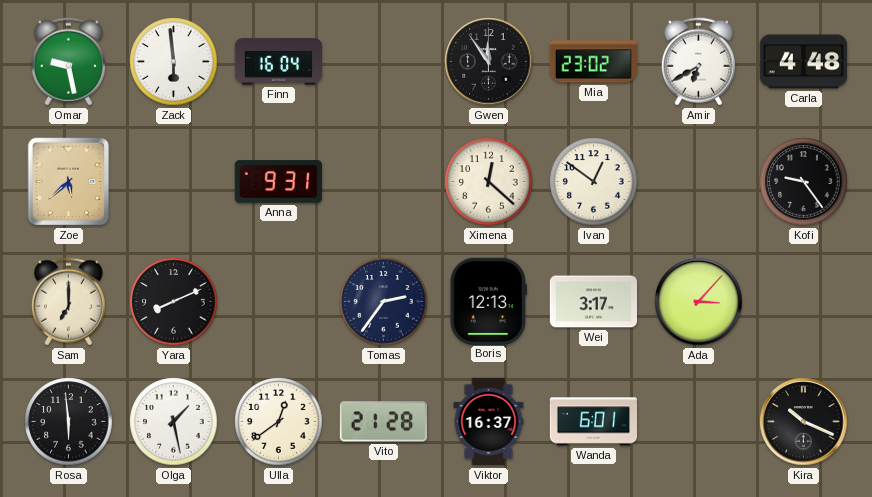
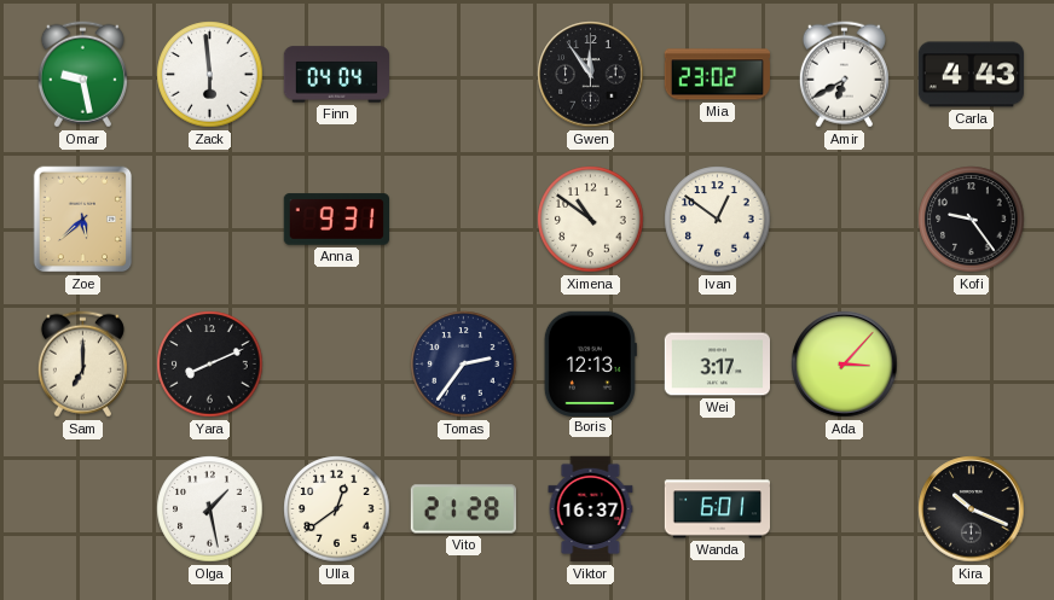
Finn: 16:04 -> 04:04
Carla: 4:48 -> 4:43
Ximena: 12:22 -> 10:51
Rosa: 5:59 -> none
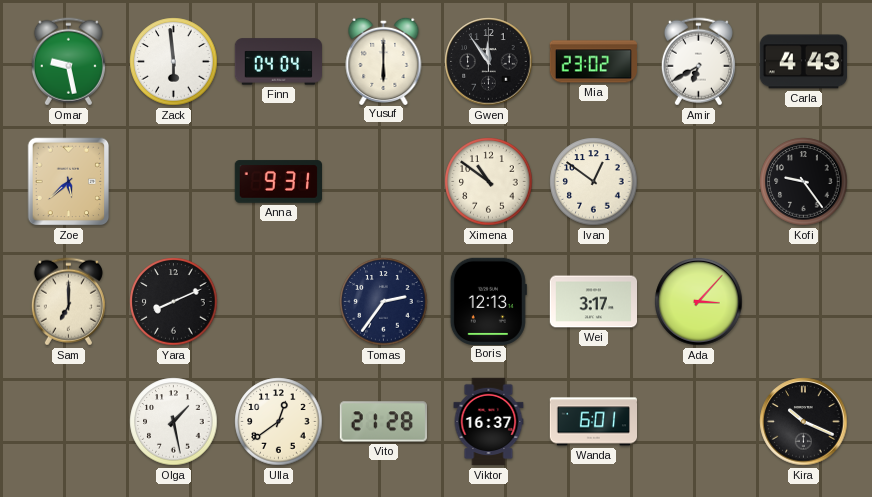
Yusuf: none -> 6:00
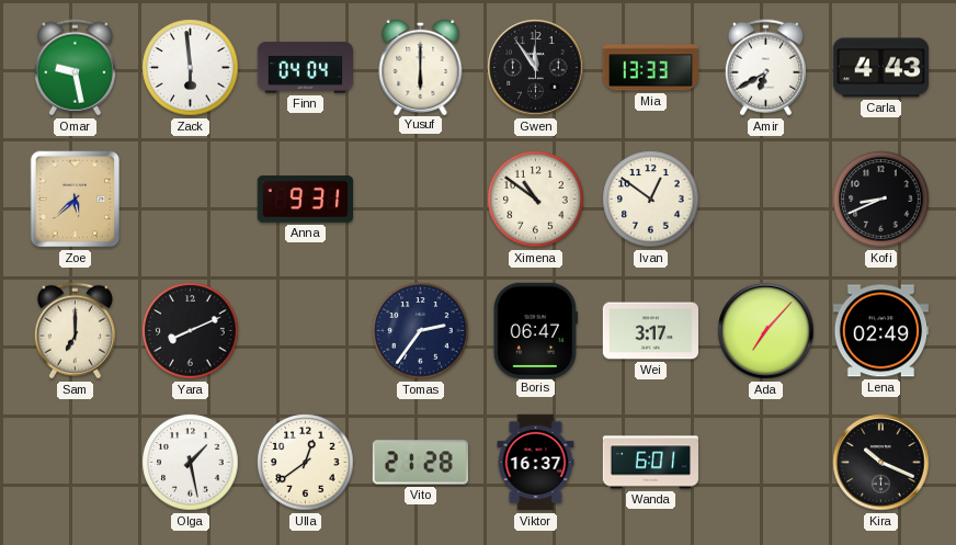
Mia: 23:02 -> 13:33
Kofi: 9:24 -> 8:41
Boris: 12:13 -> 06:47
Ada: 3:07 -> 7:07
Lena: none -> 02:49
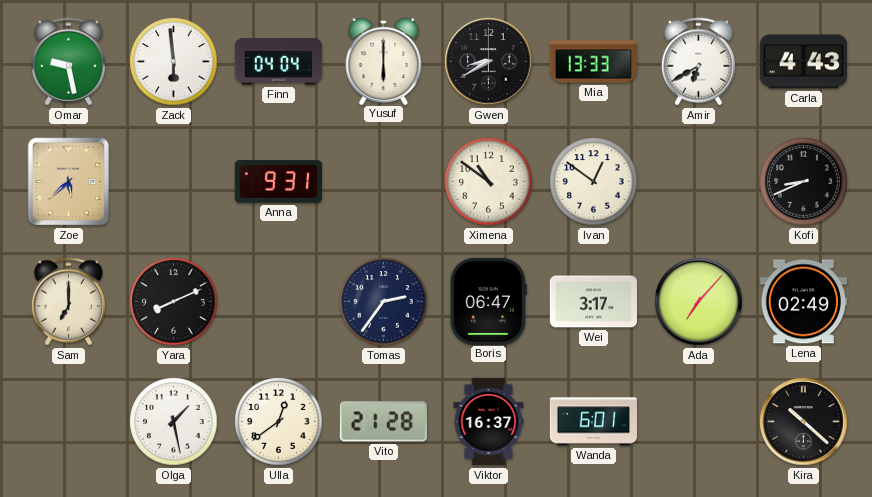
Gwen: 11:54 -> 8:40
Kira: 10:19 -> 10:22
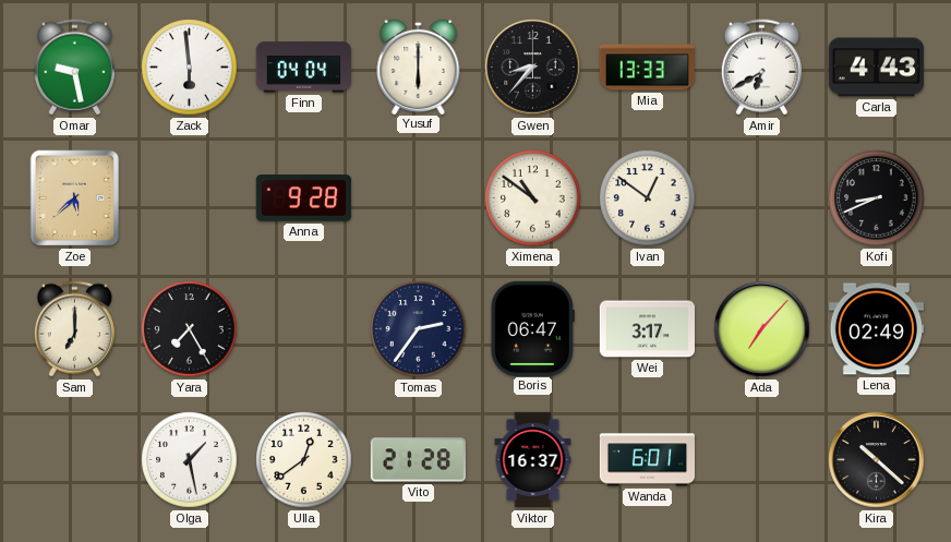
Gwen: 8:40 -> 8:37
Anna: 9:31 -> 9:28
Yara: 8:11 -> 7:25
